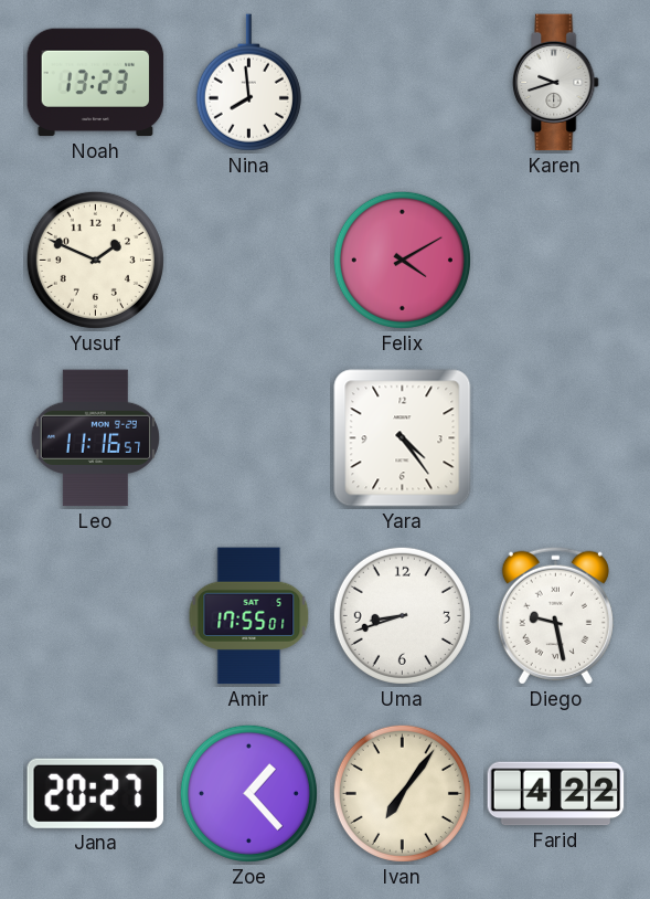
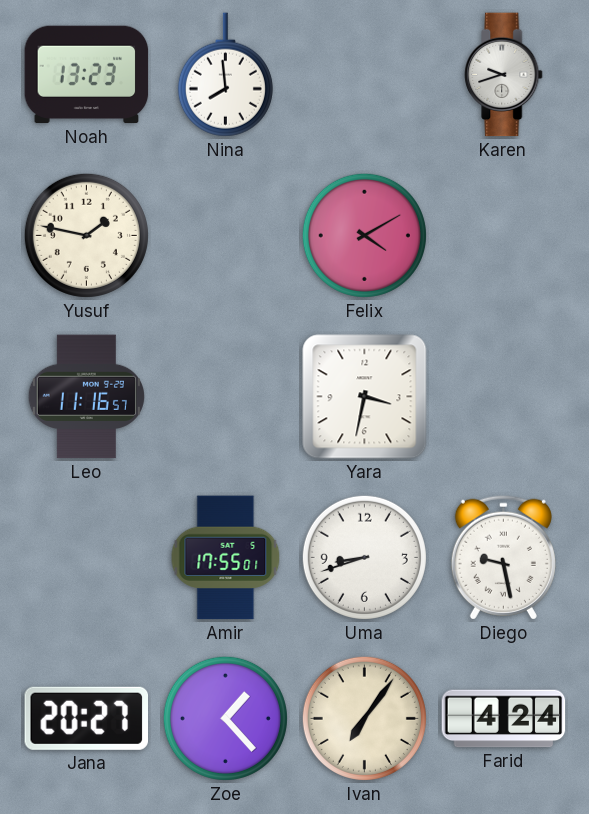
Yusuf: 1:49 -> 1:47
Yara: 4:24 -> 3:32
Farid: 4:22 -> 4:24
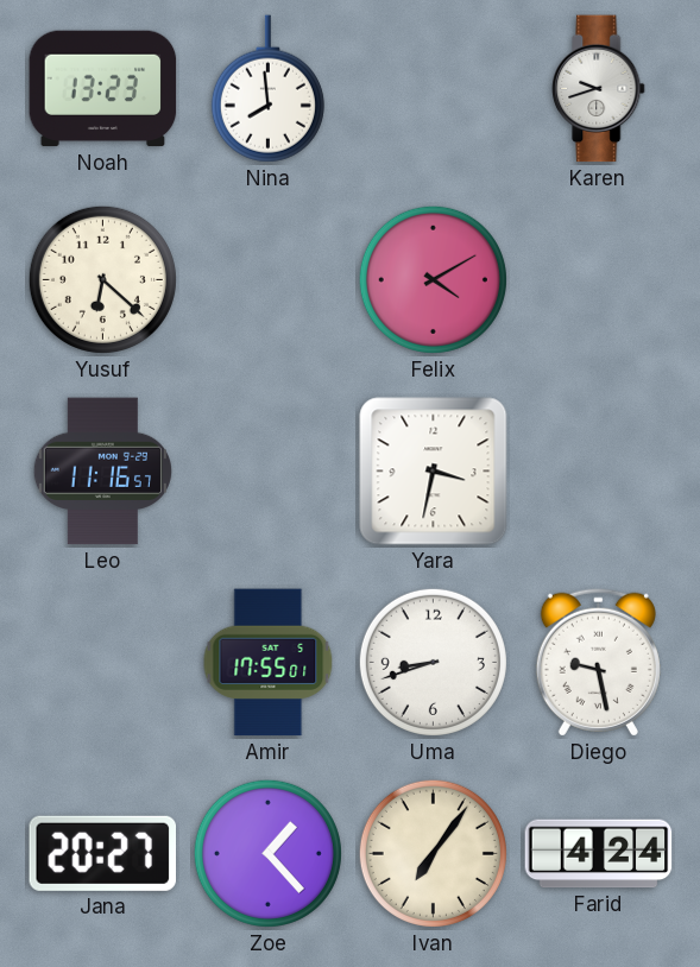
Yusuf: 1:47 -> 6:22
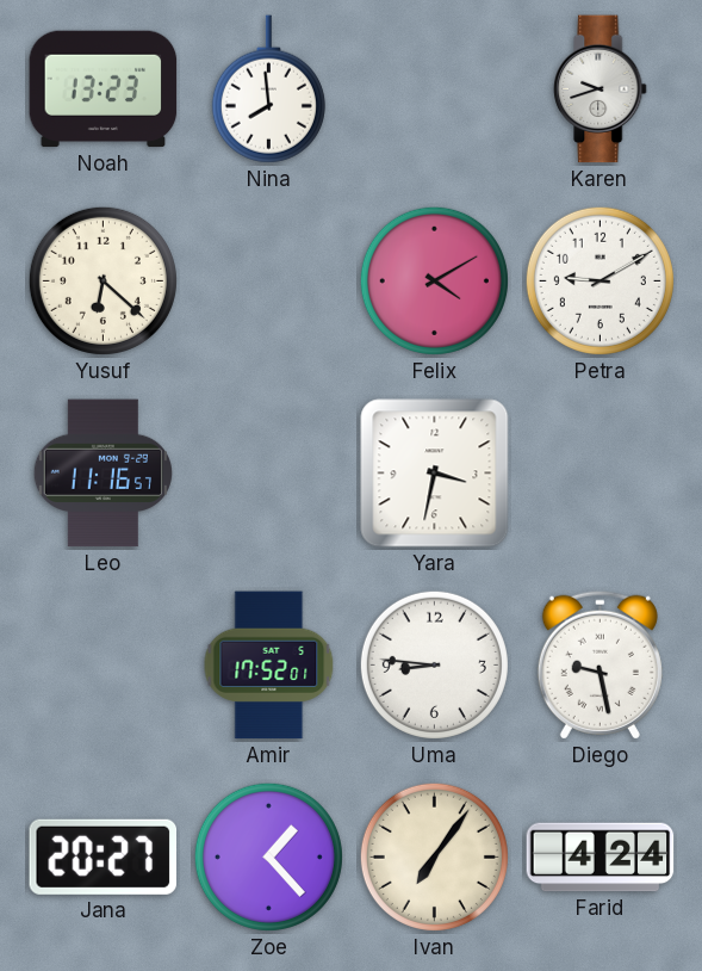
Petra: none -> 9:10
Amir: 17:55 -> 17:52
Uma: 8:42 -> 8:46
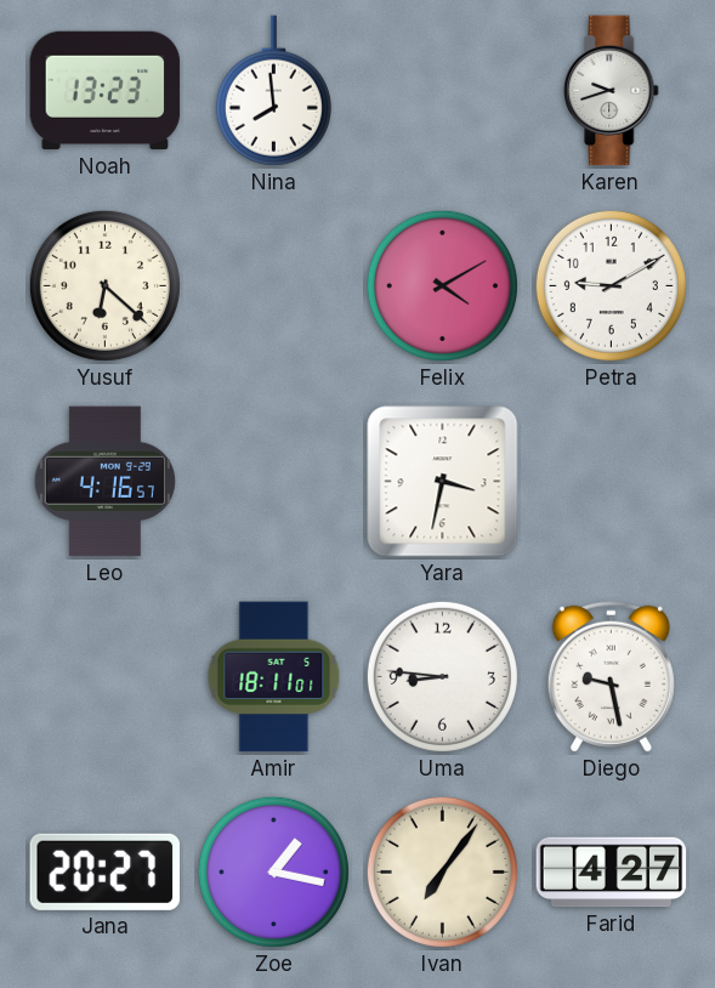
Leo: 11:16 -> 4:16
Amir: 17:52 -> 18:11
Zoe: 1:23 -> 1:17
Farid: 4:24 -> 4:27
